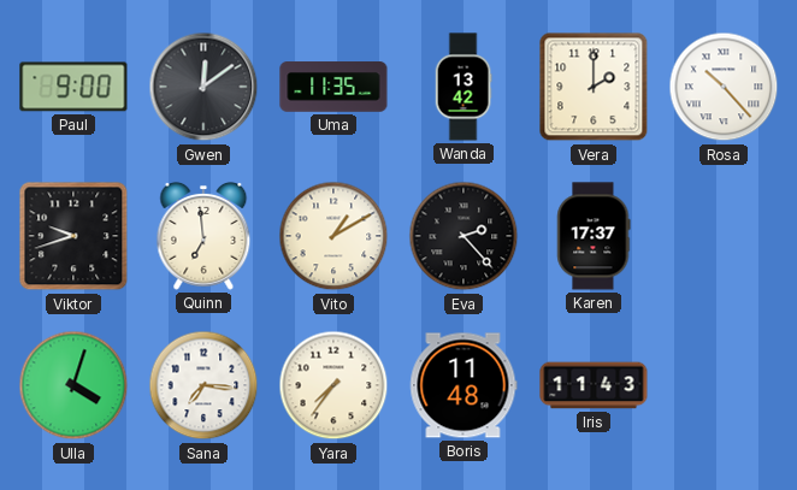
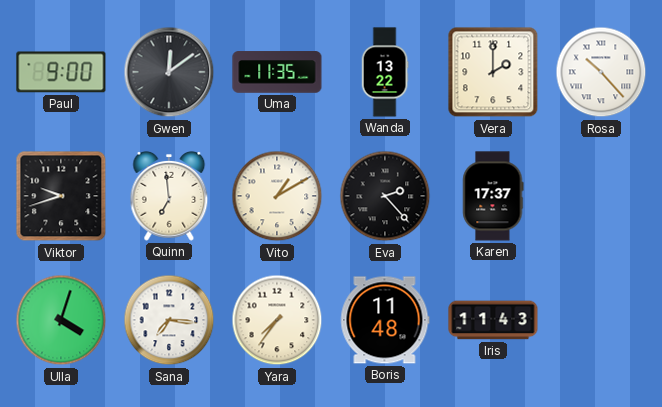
Wanda: 13:42 -> 13:22
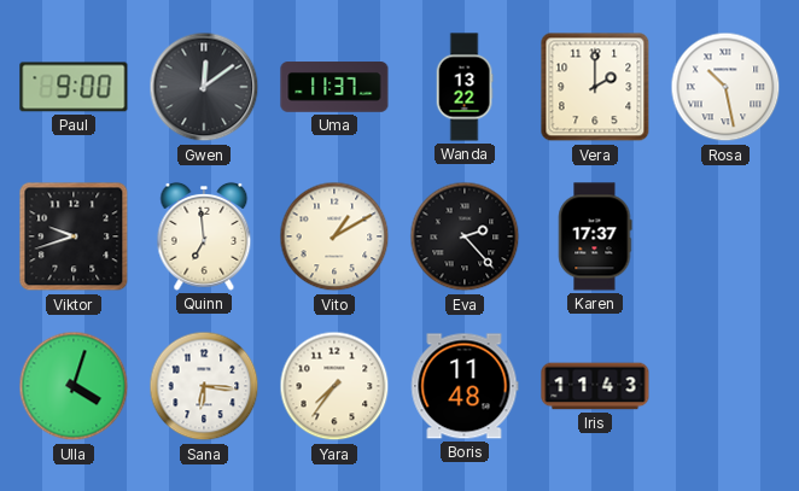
Uma: 11:35 -> 11:37
Rosa: 10:23 -> 10:28
Sana: 7:16 -> 6:16
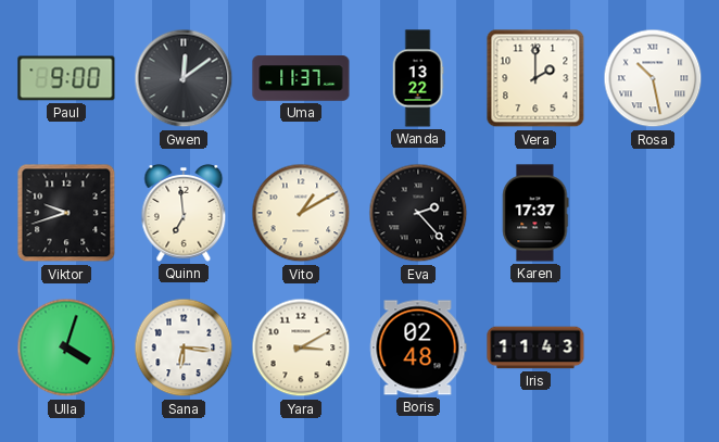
Yara: 7:36 -> 3:10
Boris: 11:48 -> 02:48
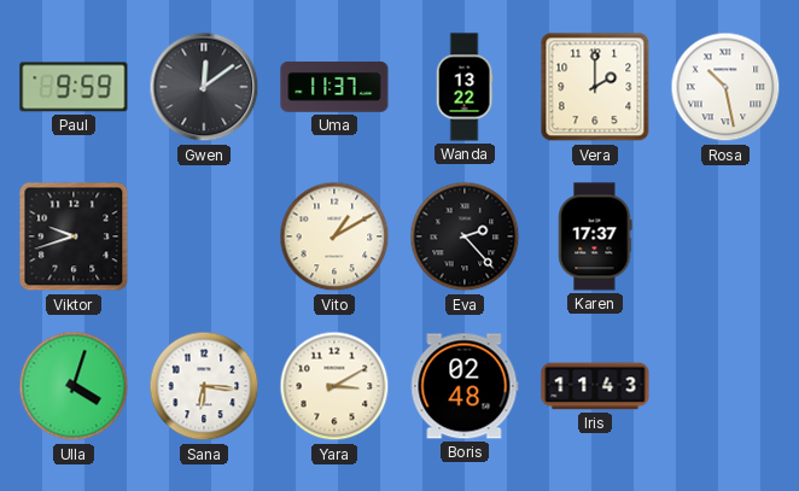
Paul: 9:00 -> 9:59
Quinn: 6:59 -> none
